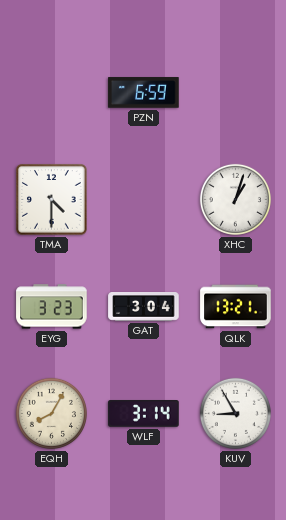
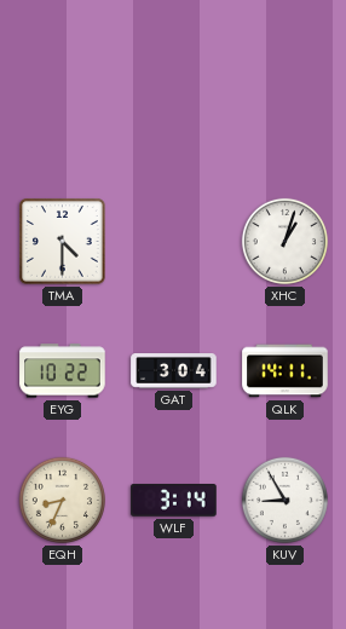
PZN: 6:59 -> none
EYG: 3:23 -> 10:22
QLK: 13:21 -> 14:11
EQH: 8:05 -> 8:34
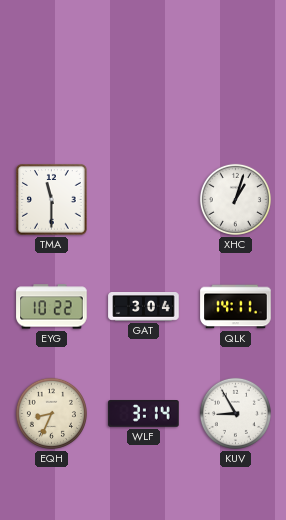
TMA: 4:30 -> 11:30
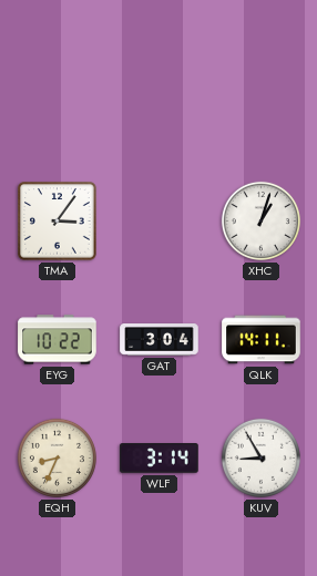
TMA: 11:30 -> 3:06
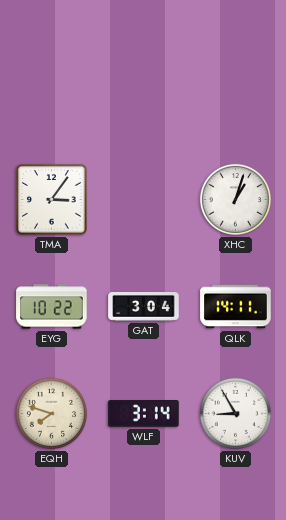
EQH: 8:34 -> 7:48
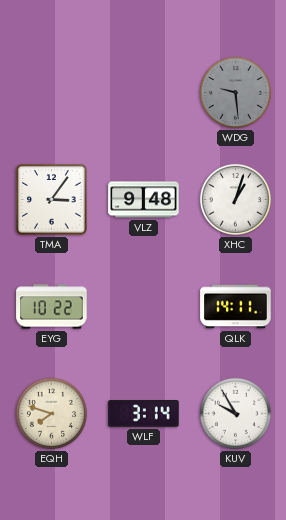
WDG: none -> 9:29
VLZ: none -> 9:48
GAT: 3:04 -> none
KUV: 8:55 -> 9:55
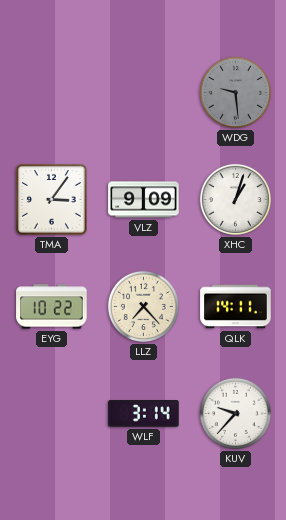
VLZ: 9:48 -> 9:09
LLZ: none -> 7:23
EQH: 7:48 -> none
KUV: 9:55 -> 9:37
